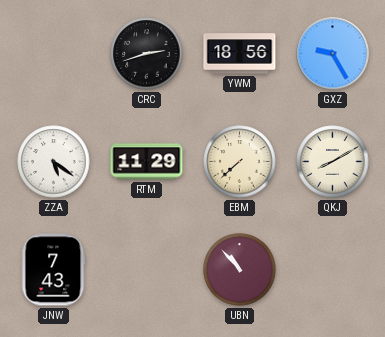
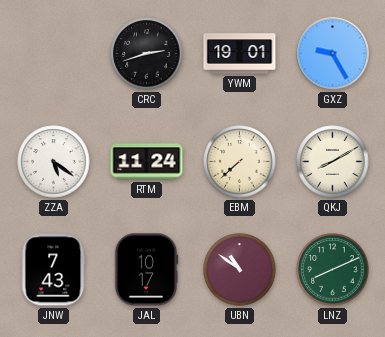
YWM: 18:56 -> 19:01
RTM: 11:29 -> 11:24
JAL: none -> 10:17
UBN: 10:53 -> 10:51
LNZ: none -> 8:11
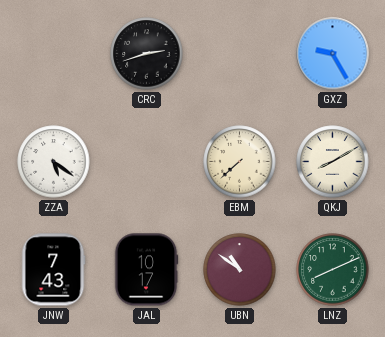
YWM: 19:01 -> none
RTM: 11:24 -> none
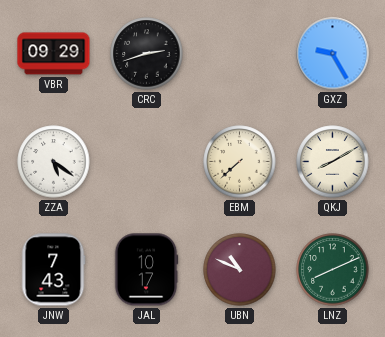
VBR: none -> 09:29
UBN: 10:51 -> 10:49
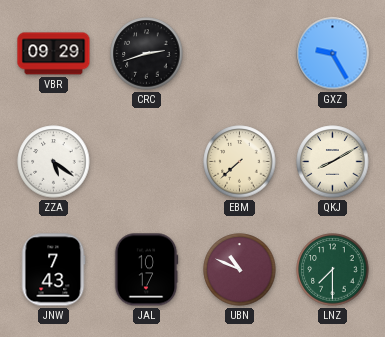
LNZ: 8:11 -> 7:30
